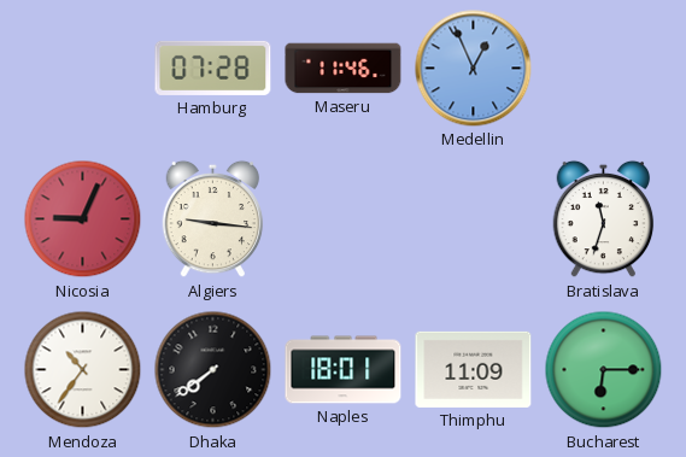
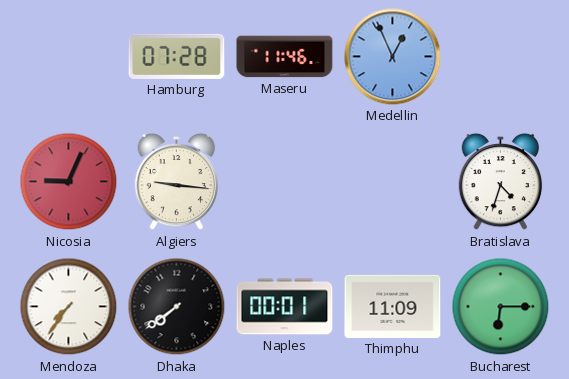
Bratislava: 11:33 -> 4:33
Mendoza: 10:36 -> 7:36
Naples: 18:01 -> 00:01
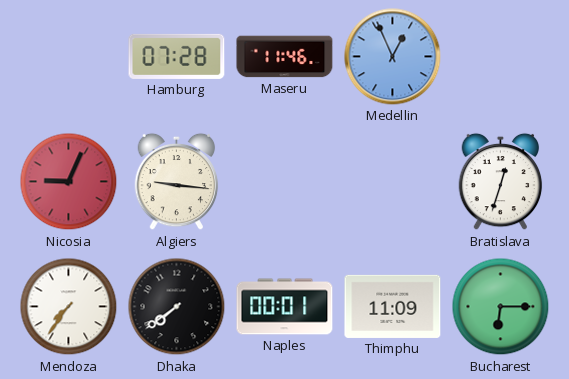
Bratislava: 4:33 -> 12:33
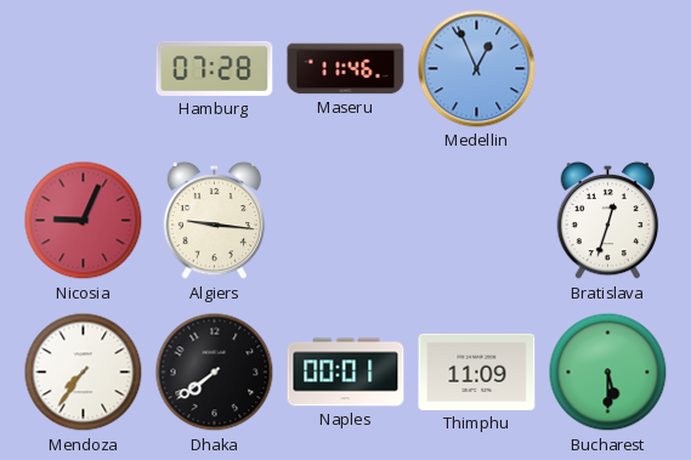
Bucharest: 6:15 -> 5:30
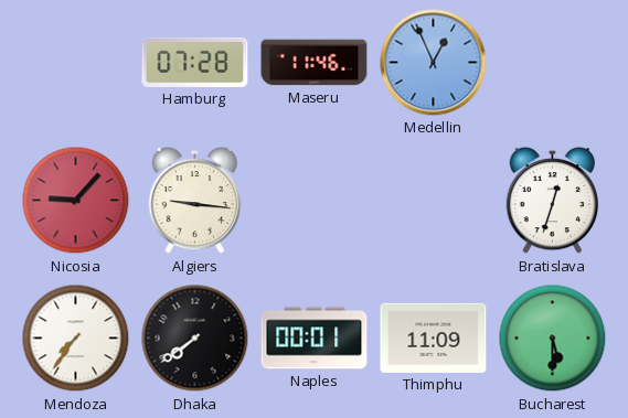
Nicosia: 9:04 -> 9:07
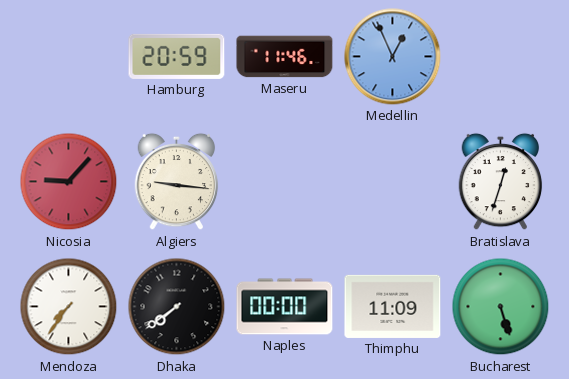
Hamburg: 07:28 -> 20:59
Naples: 00:01 -> 00:00
Bucharest: 5:30 -> 5:27
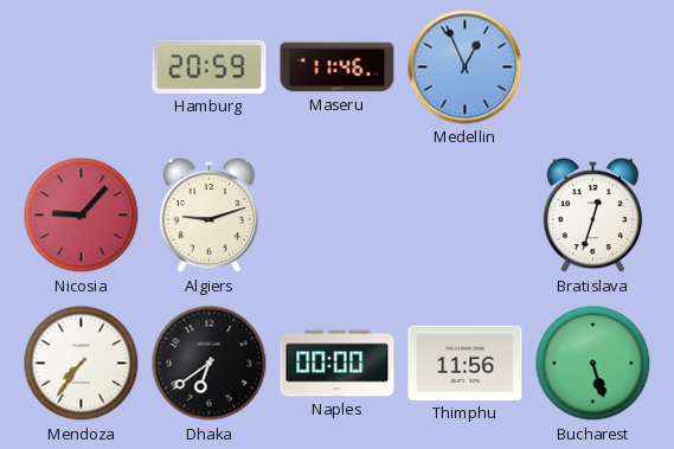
Algiers: 9:16 -> 9:12
Dhaka: 7:39 -> 6:39
Thimphu: 11:09 -> 11:56
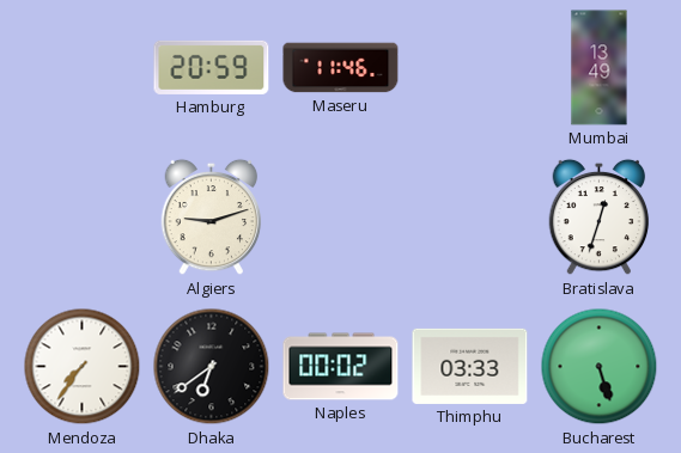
Medellin: 12:56 -> none
Mumbai: none -> 13:49
Nicosia: 9:07 -> none
Naples: 00:00 -> 00:02
Thimphu: 11:56 -> 03:33
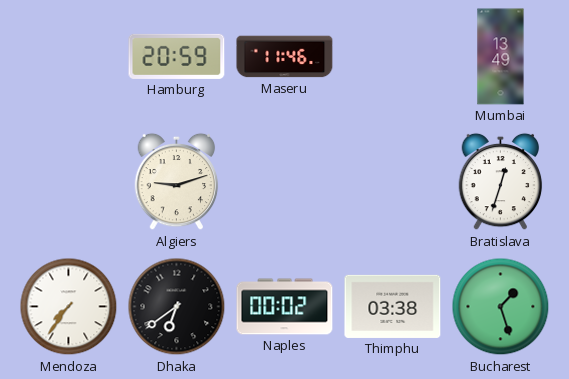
Thimphu: 03:33 -> 03:38
Bucharest: 5:27 -> 1:27
